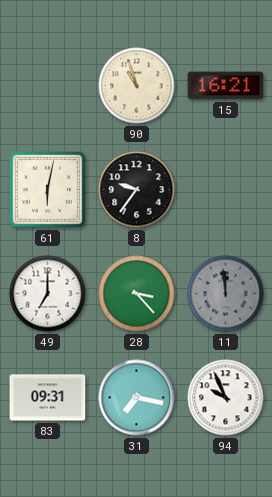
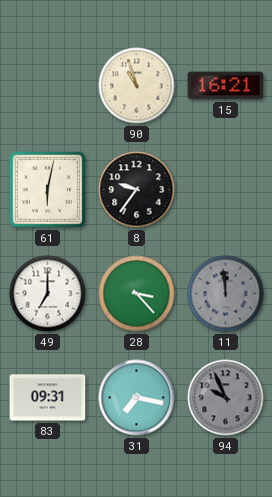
94 dial: white -> grey
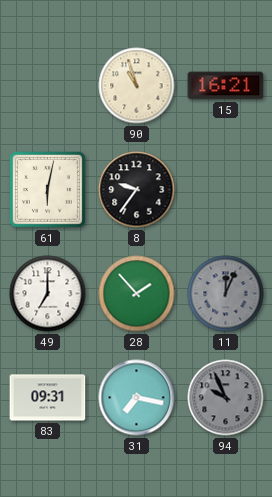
28: 3:23 -> 1:53
11: 11:59 -> 12:04
